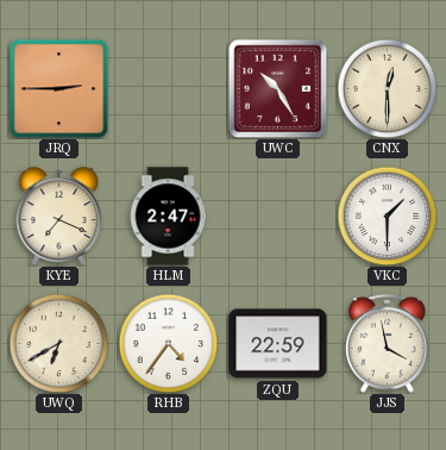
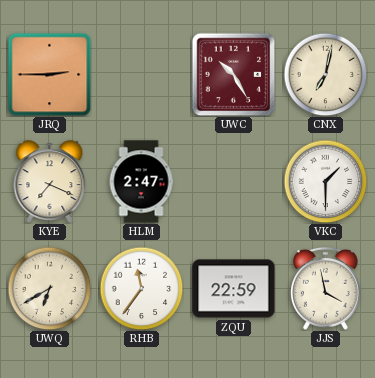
CNX: 12:30 -> 7:02
RHB: 4:36 -> 11:36
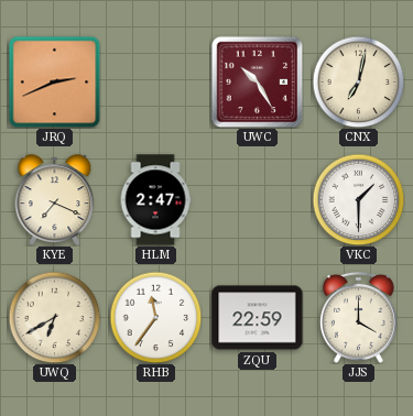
JRQ: 2:45 -> 2:41
JJS: 3:58 -> 4:00
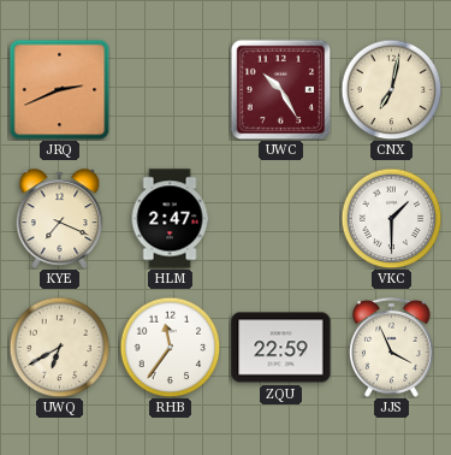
JJS: 4:00 -> 3:56
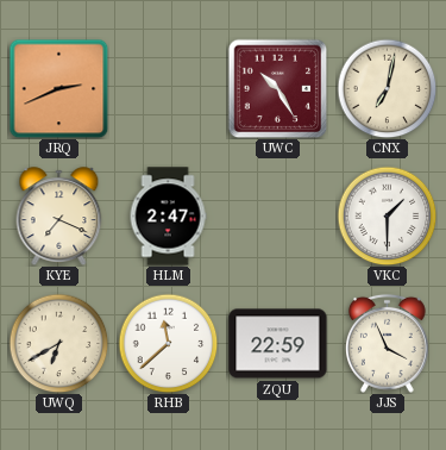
RHB: 11:36 -> 11:38
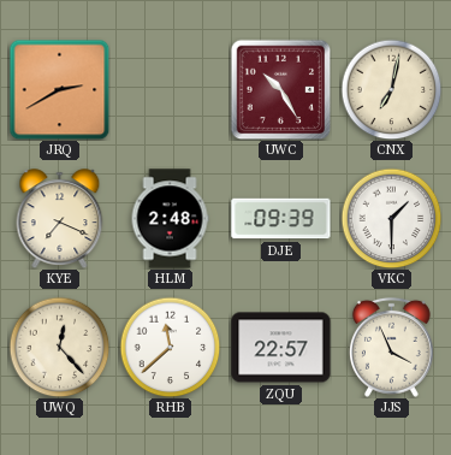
JRQ: 2:41 -> 2:40
HLM: 2:47 -> 2:48
DJE: none -> 09:39
UWQ: 6:40 -> 12:23
ZQU: 22:59 -> 22:57
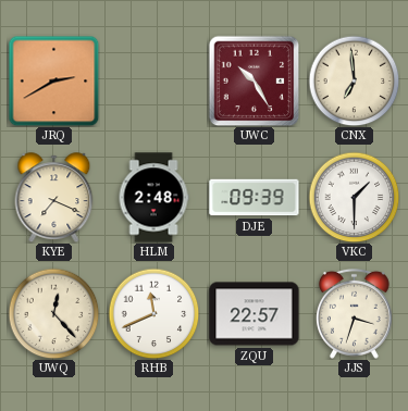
CNX: 7:02 -> 6:59
RHB: 11:38 -> 11:41
JJS: 3:56 -> 3:33
